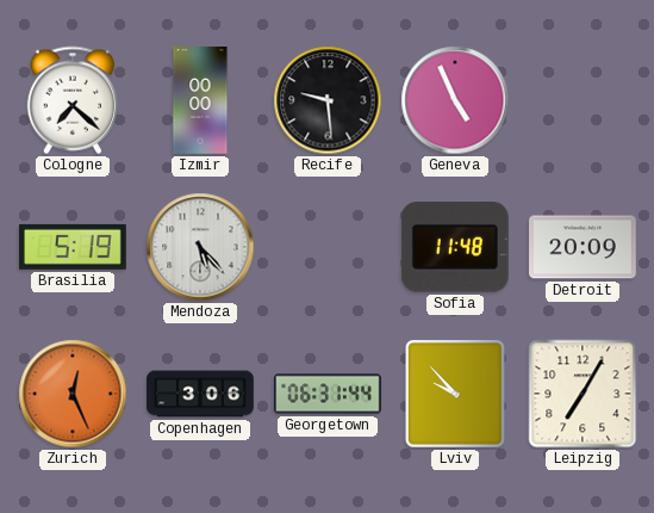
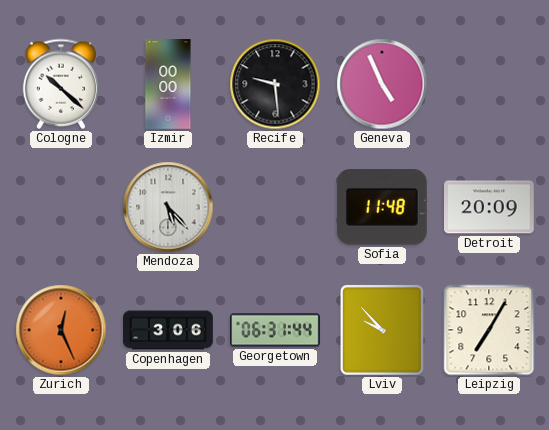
Cologne: 7:22 -> 10:22
Brasilia: 5:19 -> none
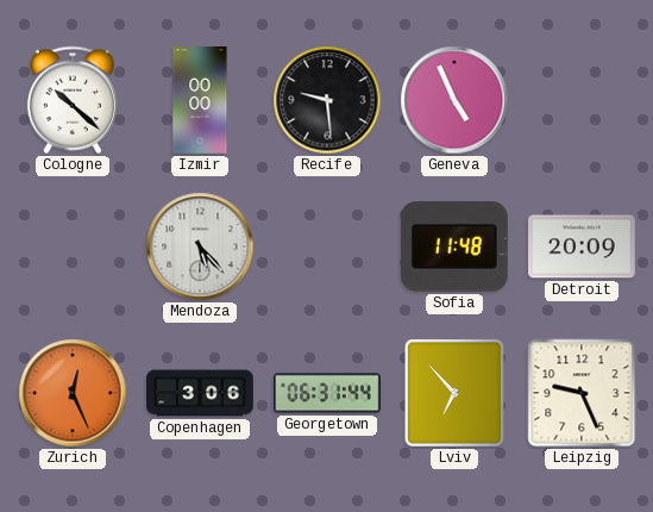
Lviv: 9:53 -> 6:53
Leipzig: 7:05 -> 9:26
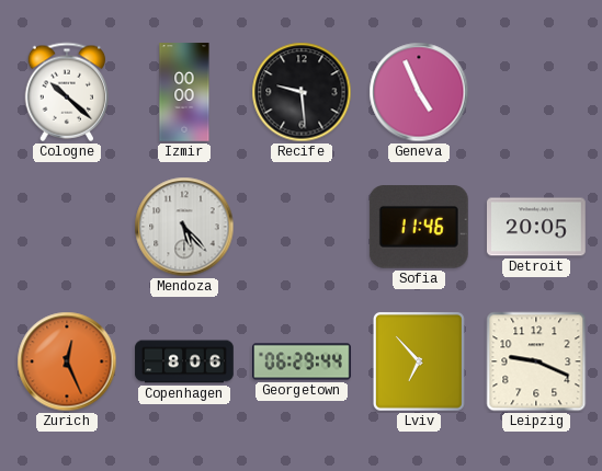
Sofia: 11:48 -> 11:46
Detroit: 20:09 -> 20:05
Copenhagen: 3:06 -> 8:06
Georgetown: 06:31 -> 06:29
Leipzig: 9:26 -> 9:19
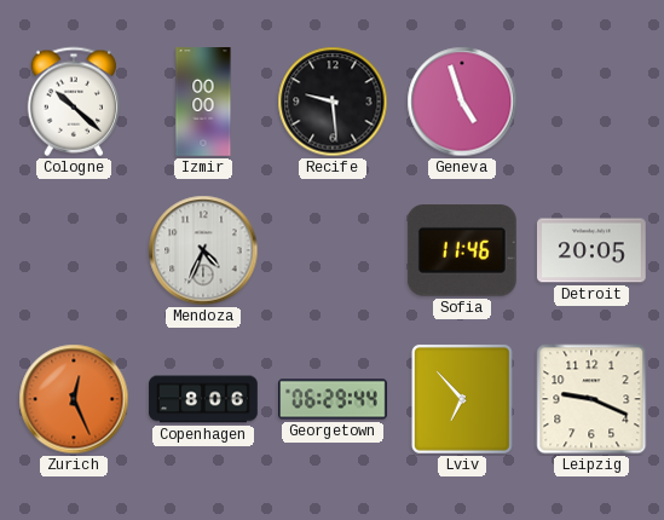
Geneva: 4:56 -> 4:57
Mendoza: 5:23 -> 4:34
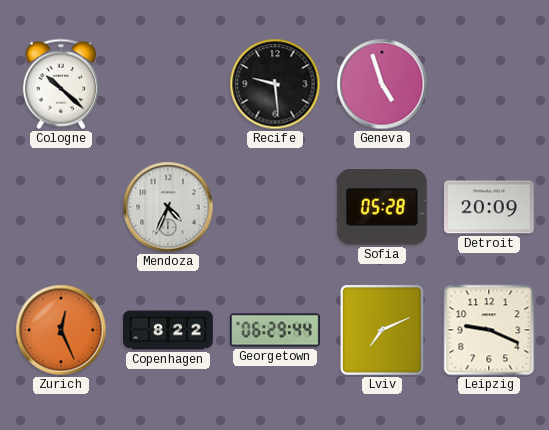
Izmir: 00:00 -> none
Sofia: 11:46 -> 05:28
Detroit: 20:05 -> 20:09
Copenhagen: 8:06 -> 8:22
Lviv: 6:53 -> 7:11
